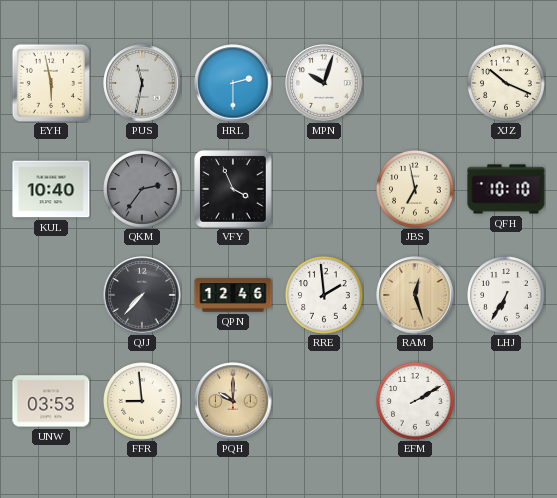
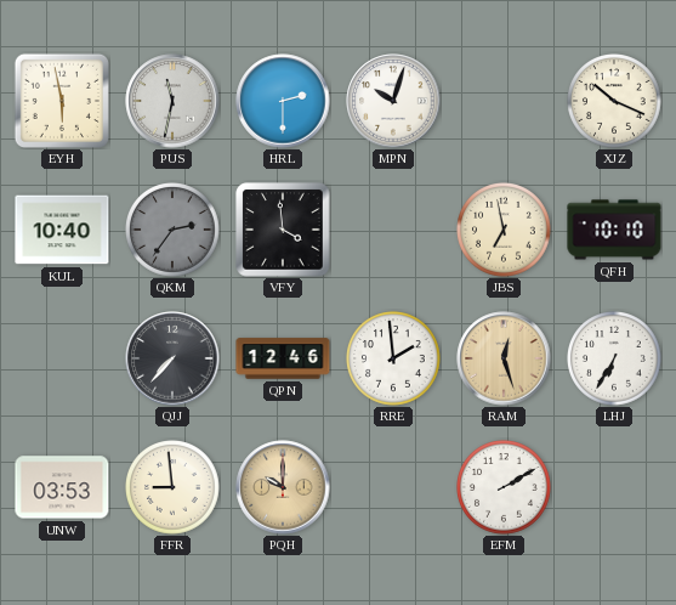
VFY: 3:56 -> 3:59
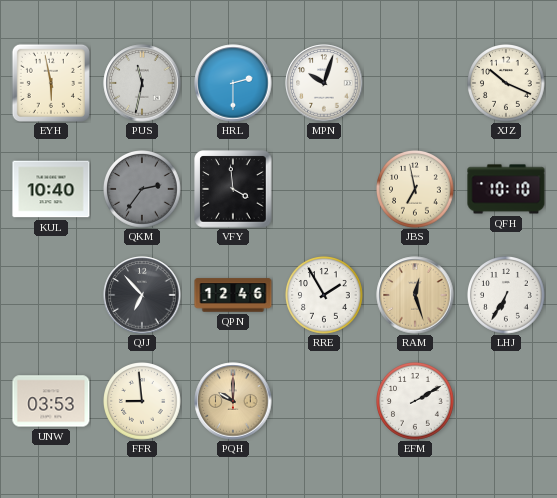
QJJ: 7:37 -> 6:53
RRE: 1:59 -> 1:55
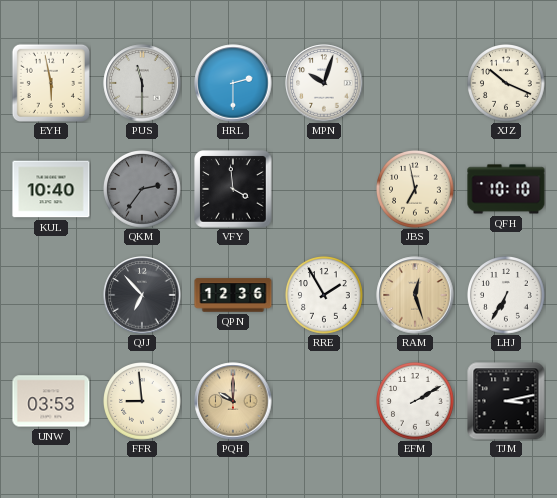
PUS: 11:32 -> 11:30
QPN: 12:46 -> 12:36
TJM: none -> 3:13
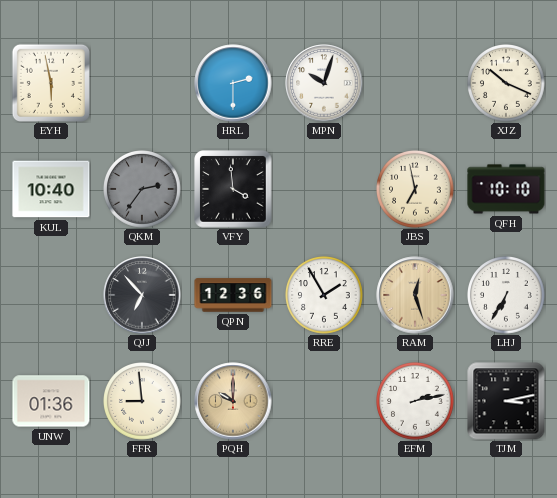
PUS: 11:30 -> none
UNW: 03:53 -> 01:36
EFM: 2:10 -> 2:13
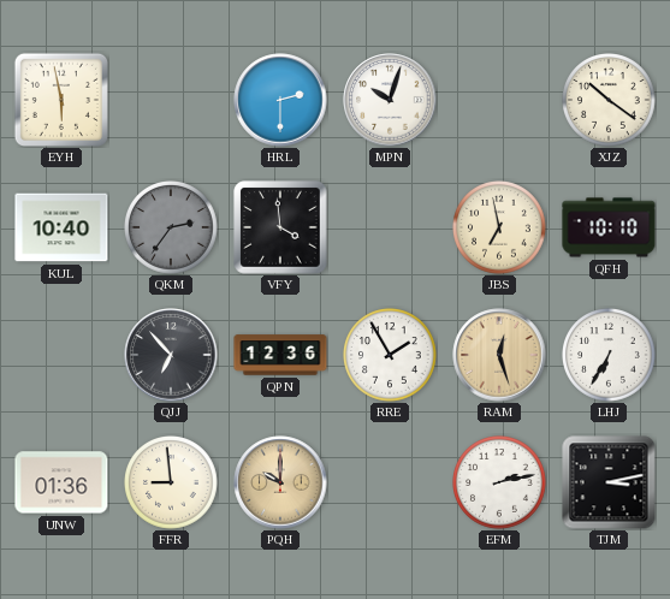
XJZ: 10:19 -> 10:21
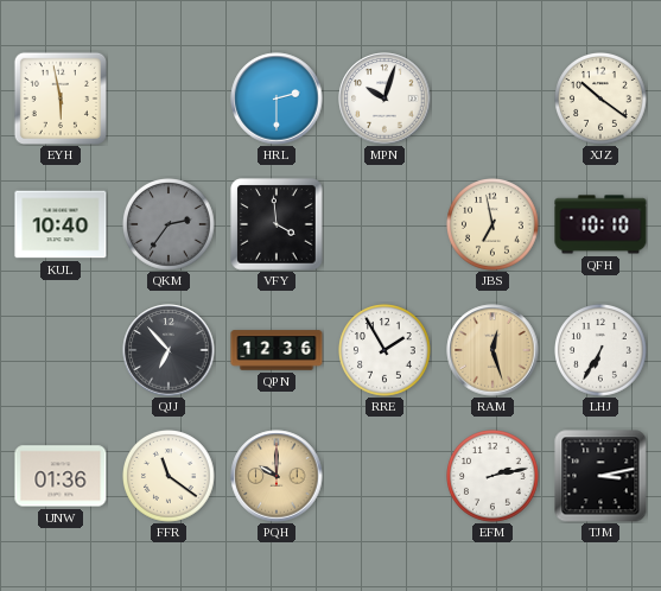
FFR: 8:59 -> 11:21
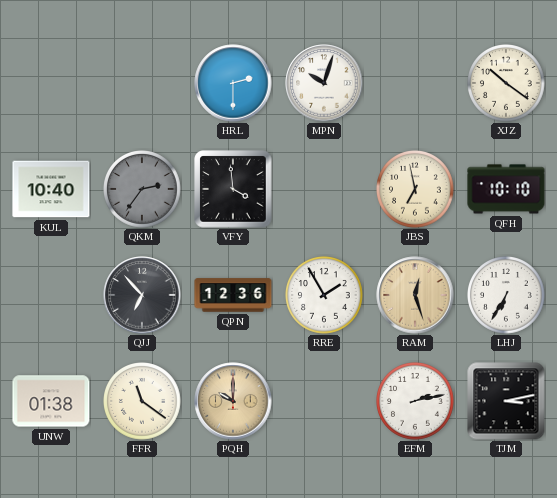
EYH: 5:58 -> none
UNW: 01:36 -> 01:38
